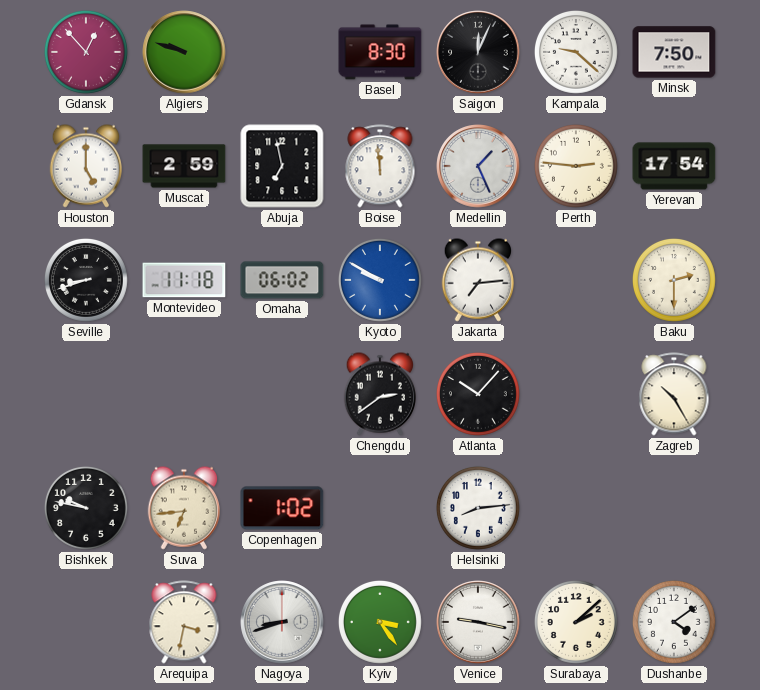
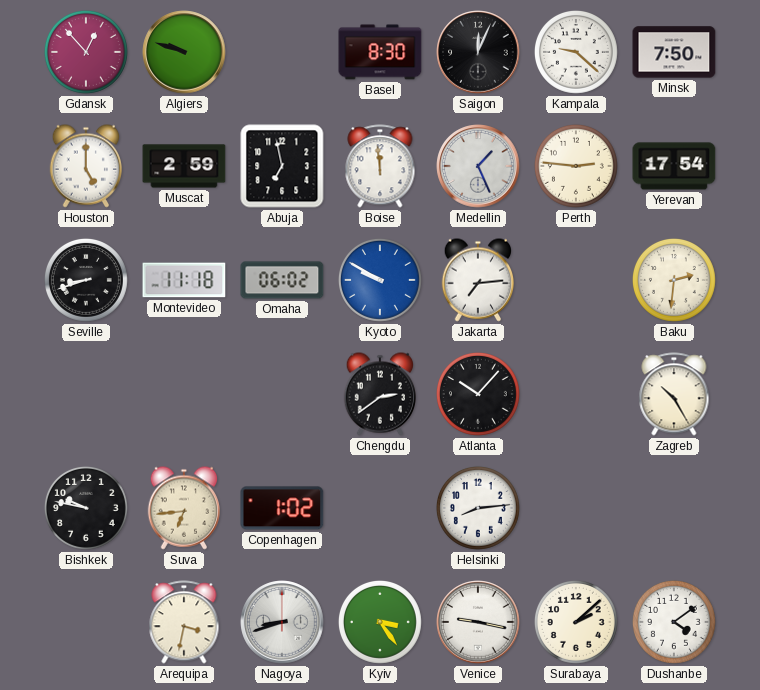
Baku: 2:30 -> 2:31
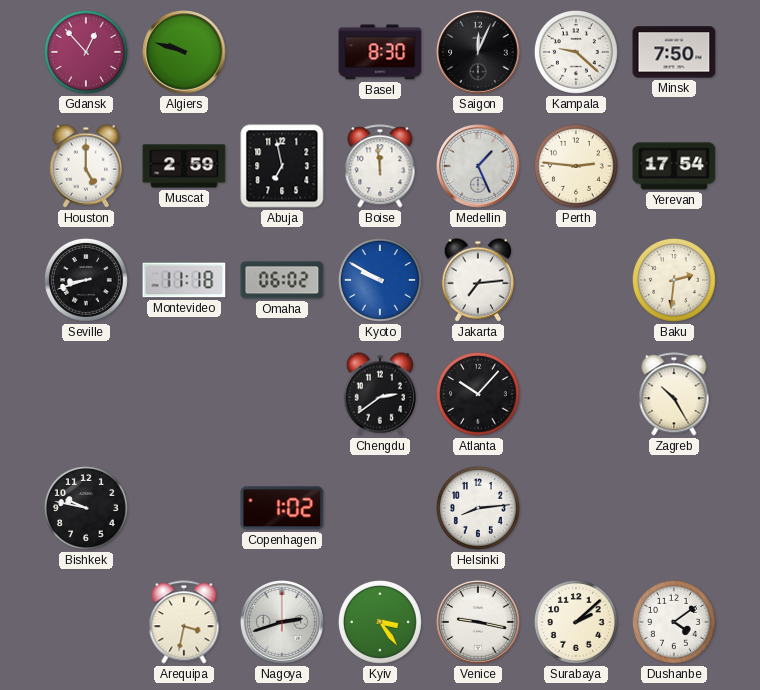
Suva: 6:44 -> none
Nagoya: 8:42 -> 2:42
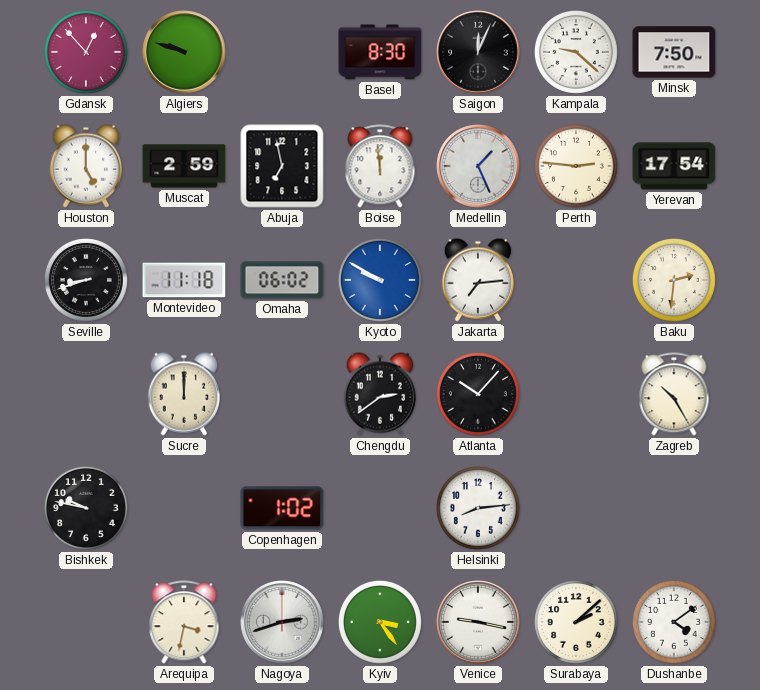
Sucre: none -> 12:00
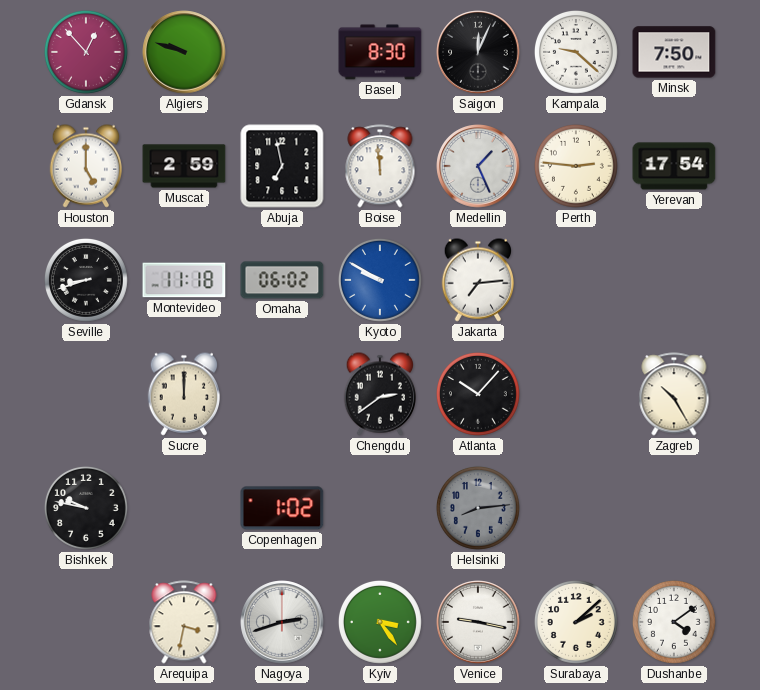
Baku: 2:31 -> none
Helsinki dial: white -> grey
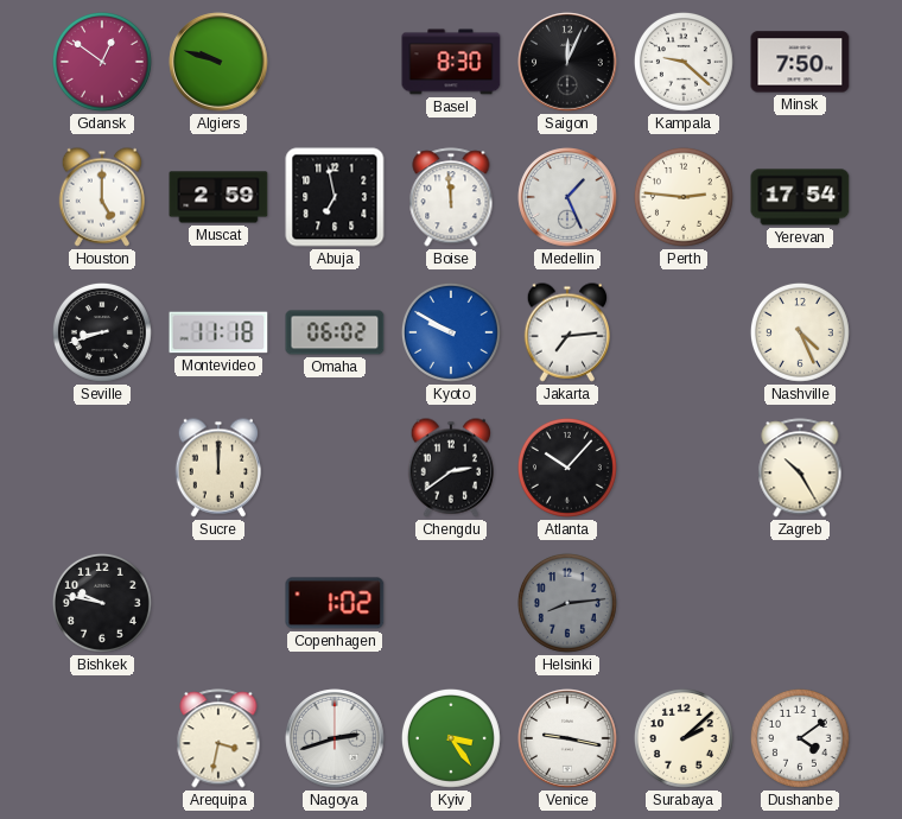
Gdansk: 12:53 -> 12:51
Nashville: none -> 4:26
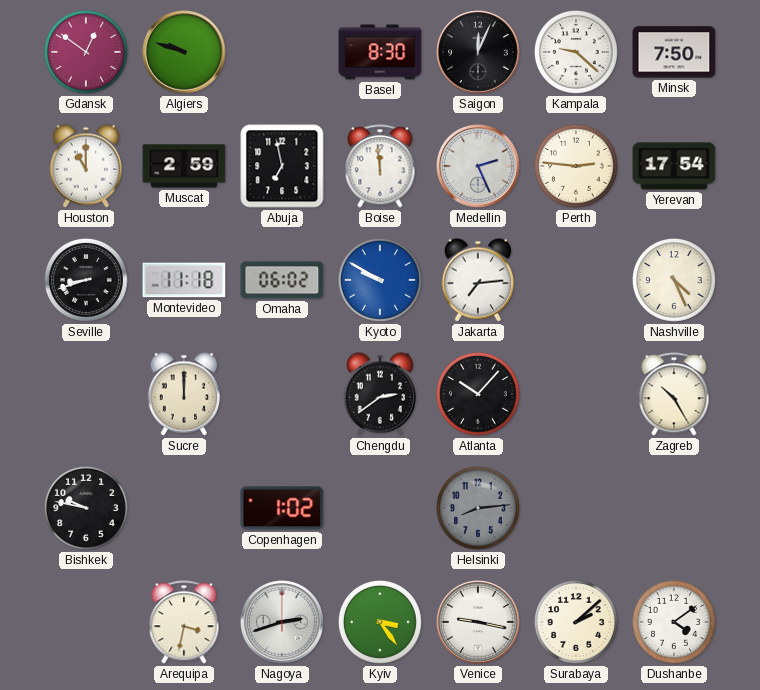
Houston: 5:00 -> 11:00
Medellin: 1:26 -> 2:26
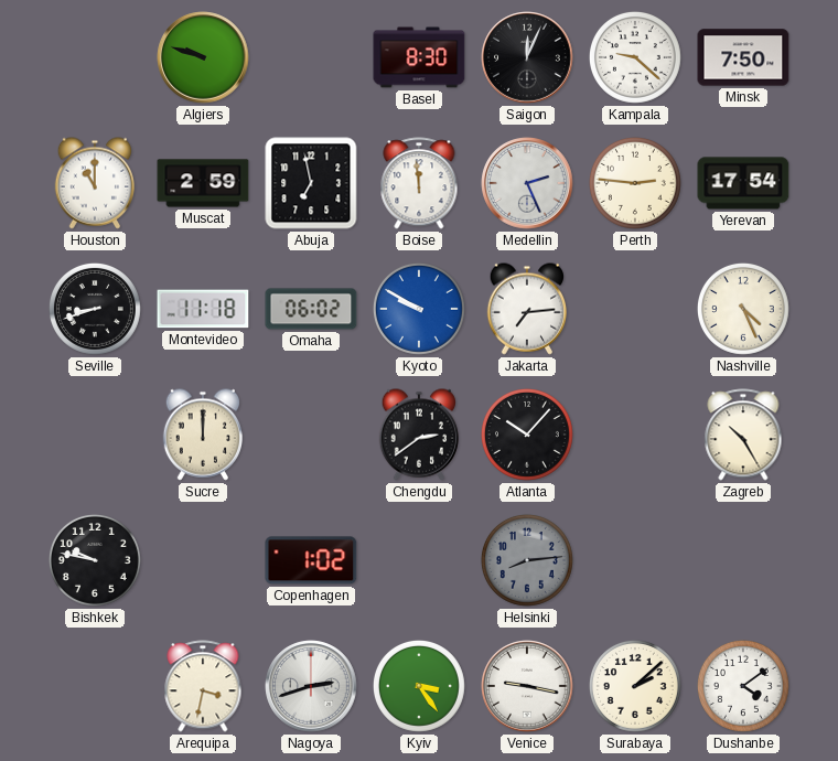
Gdansk: 12:51 -> none
